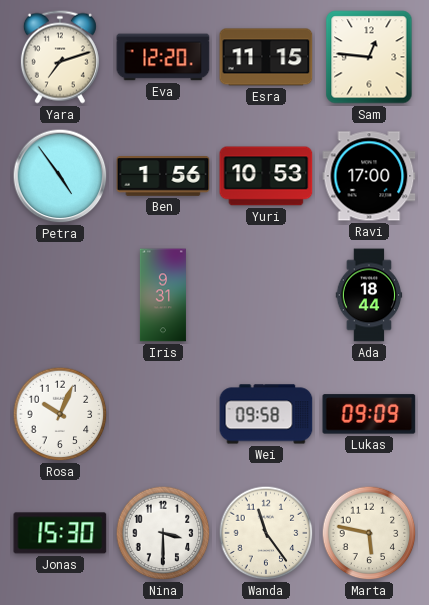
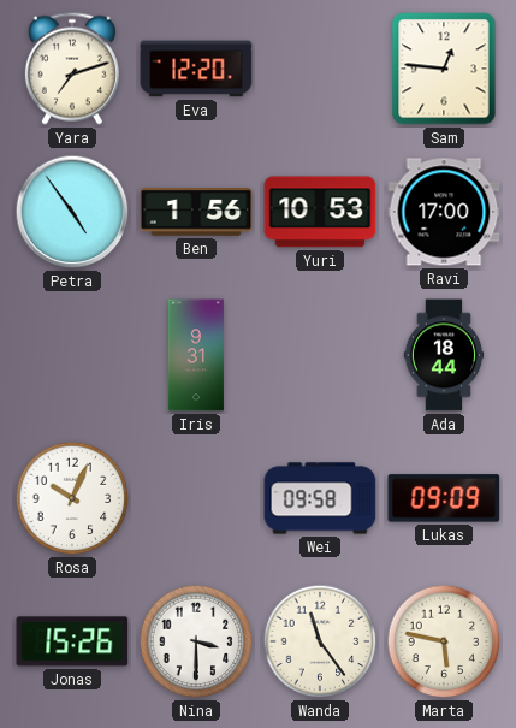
Esra: 11:15 -> none
Jonas: 15:30 -> 15:26
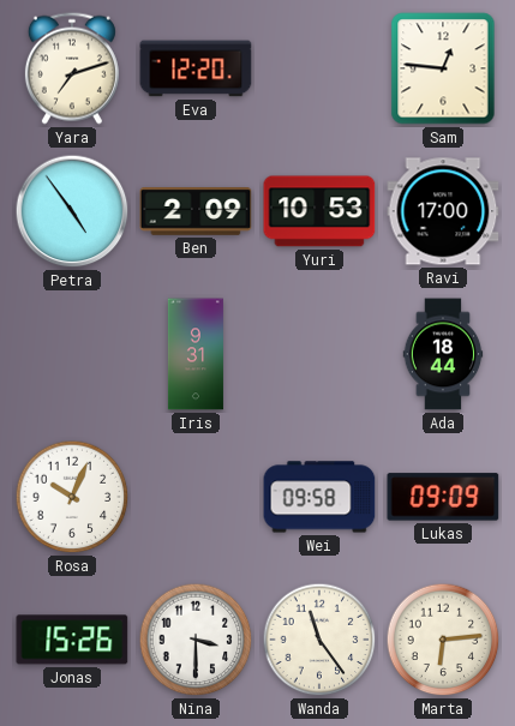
Ben: 1:56 -> 2:09
Marta: 5:47 -> 6:14
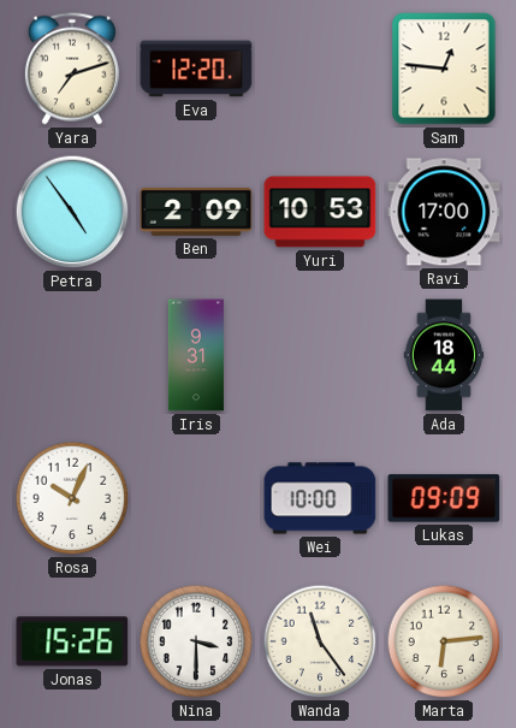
Wei: 09:58 -> 10:00
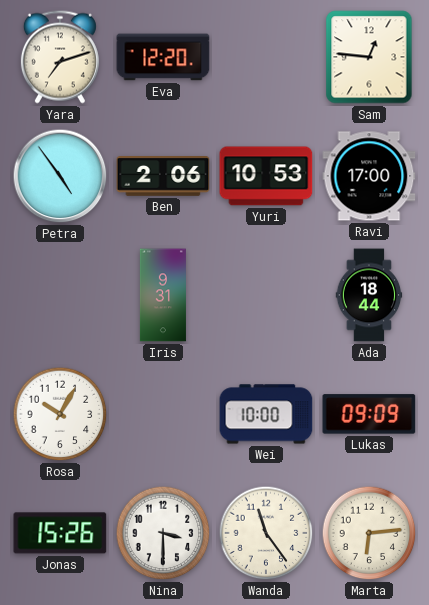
Ben: 2:09 -> 2:06
Rosa: 10:04 -> 10:05
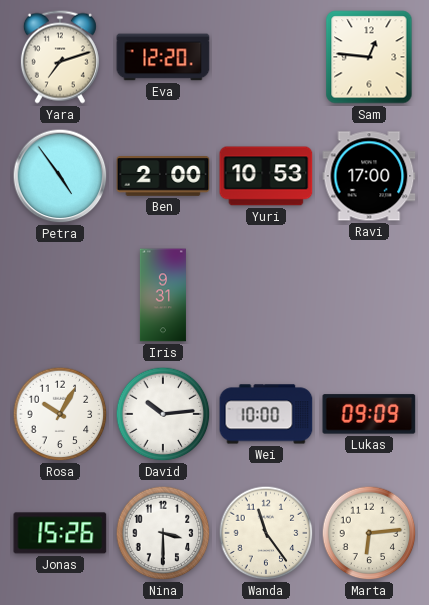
Ben: 2:06 -> 2:00
Ada: 18:44 -> none
David: none -> 10:14
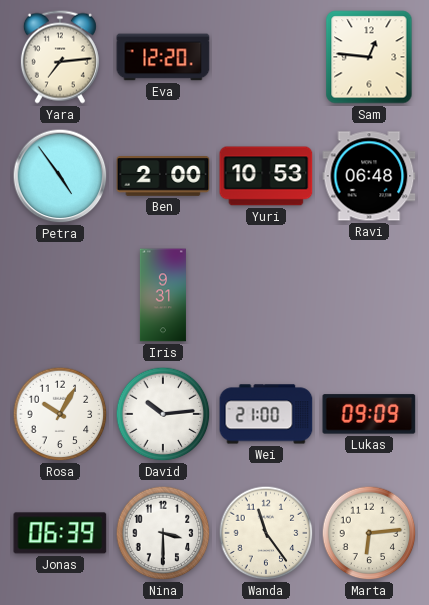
Yara: 7:12 -> 7:14
Ravi: 17:00 -> 06:48
Wei: 10:00 -> 21:00
Jonas: 15:26 -> 06:39
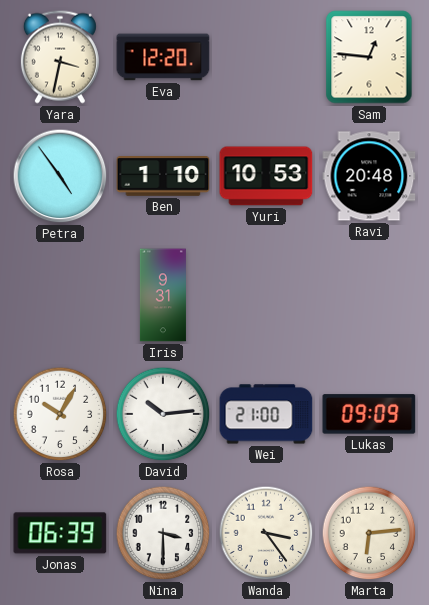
Yara: 7:14 -> 3:32
Ben: 2:00 -> 1:10
Ravi: 06:48 -> 20:48
Wanda: 11:24 -> 3:24
